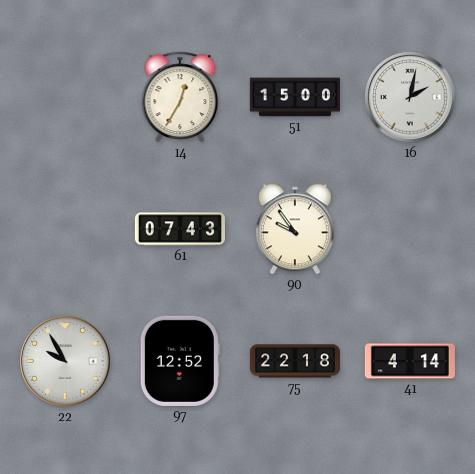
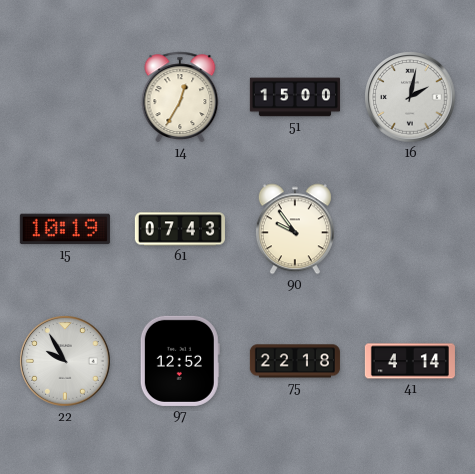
15: none -> 10:19
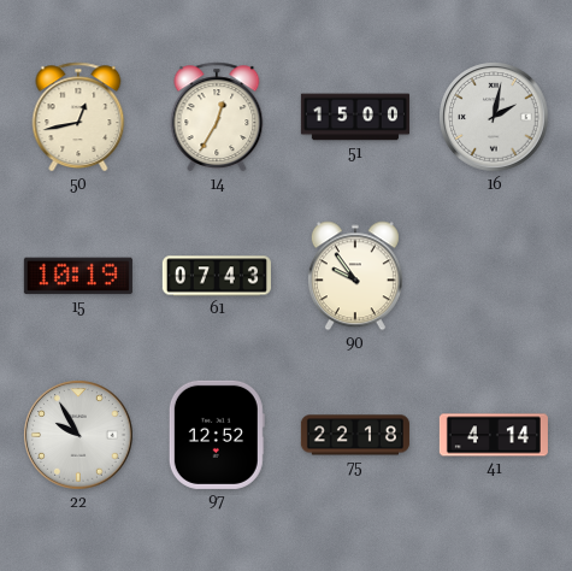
50: none -> 12:43
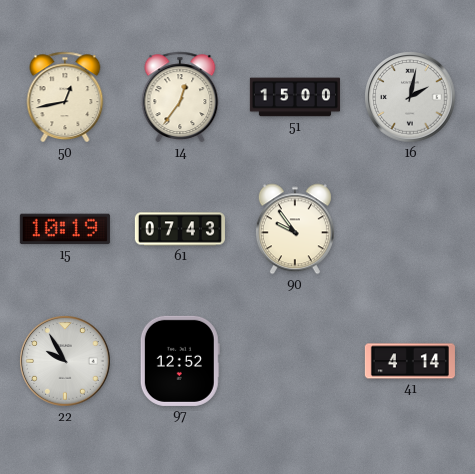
14: 12:35 -> 12:36
75: 22:18 -> none
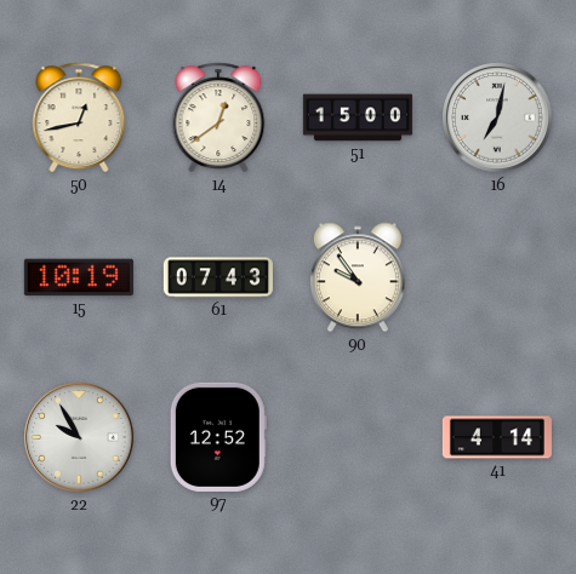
14: 12:36 -> 12:39
16: 2:02 -> 7:02
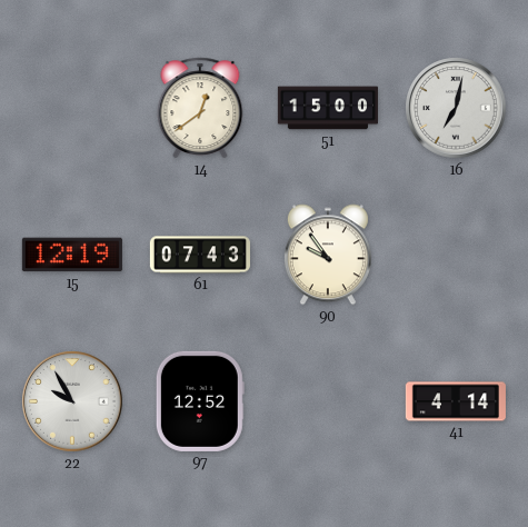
50: 12:43 -> none
15: 10:19 -> 12:19
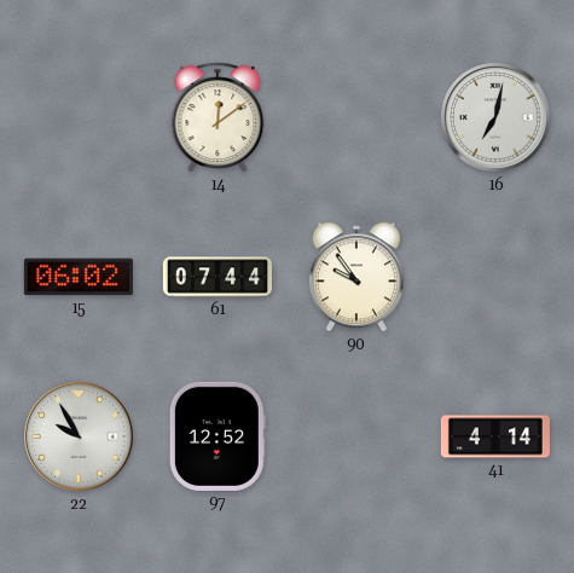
14: 12:39 -> 12:09
51: 15:00 -> none
15: 12:19 -> 06:02
61: 07:43 -> 07:44
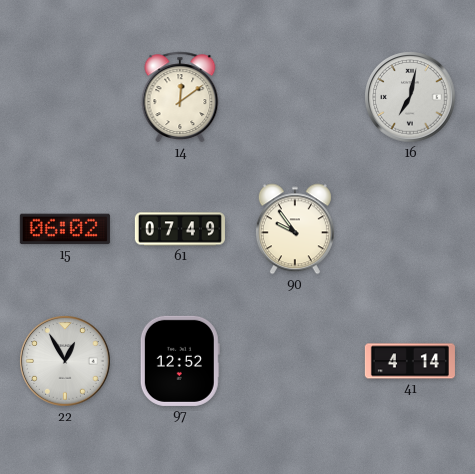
61: 07:44 -> 07:49
22: 9:55 -> 12:55
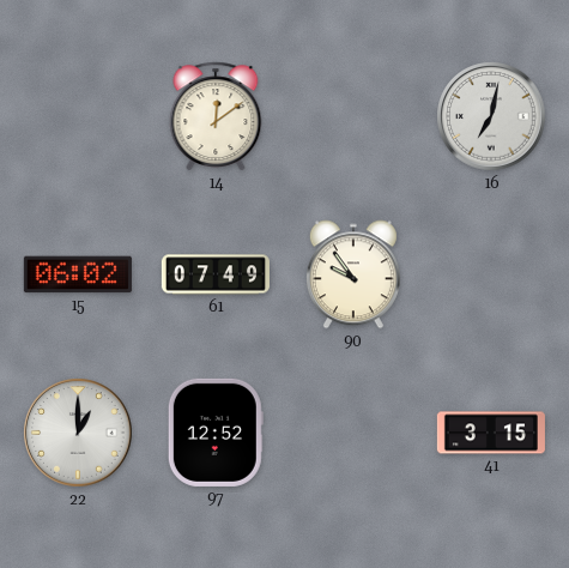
22: 12:55 -> 1:00
41: 4:14 -> 3:15
